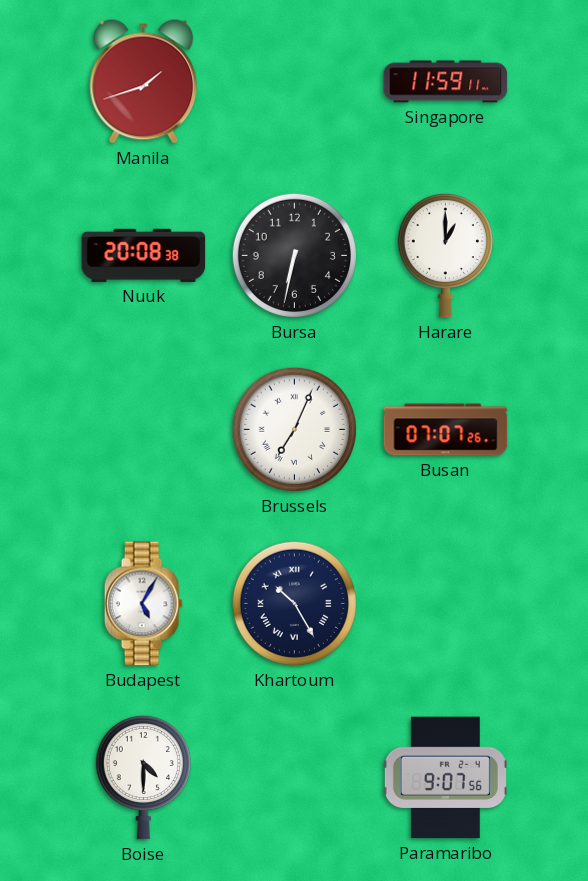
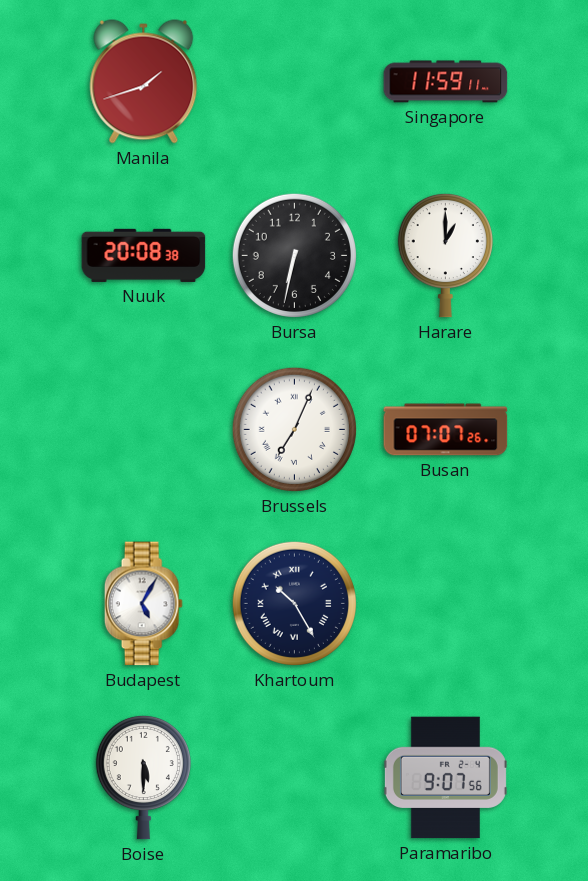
Boise: 4:30 -> 5:30
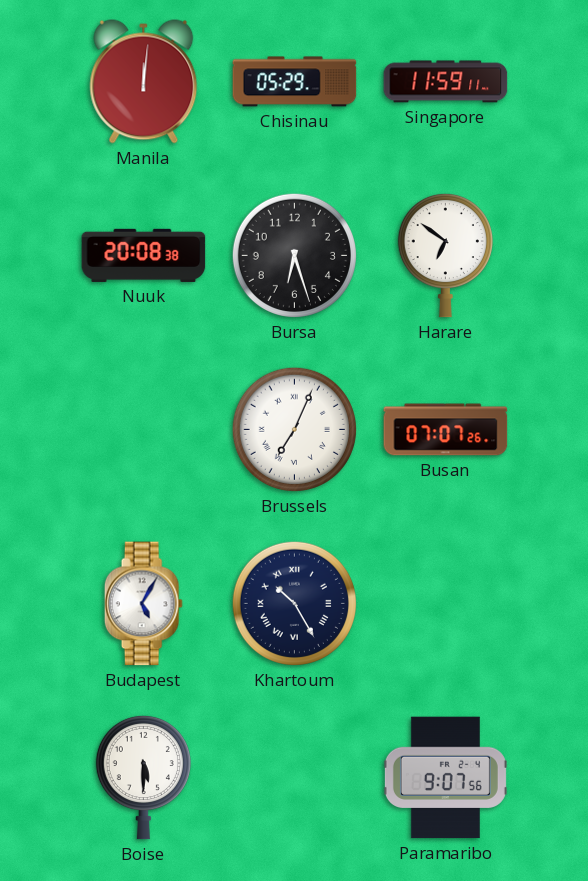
Manila: 1:42 -> 12:01
Chisinau: none -> 05:29
Bursa: 6:32 -> 6:27
Harare: 1:00 -> 6:51
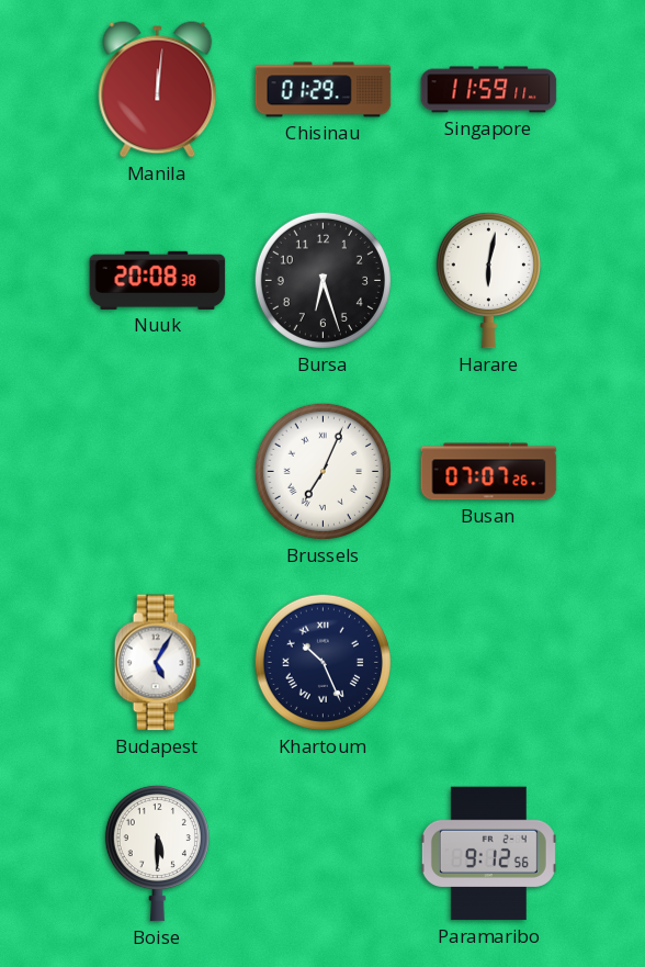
Chisinau: 05:29 -> 01:29
Harare: 6:51 -> 6:02
Khartoum: 10:25 -> 10:26
Paramaribo: 9:07 -> 9:12
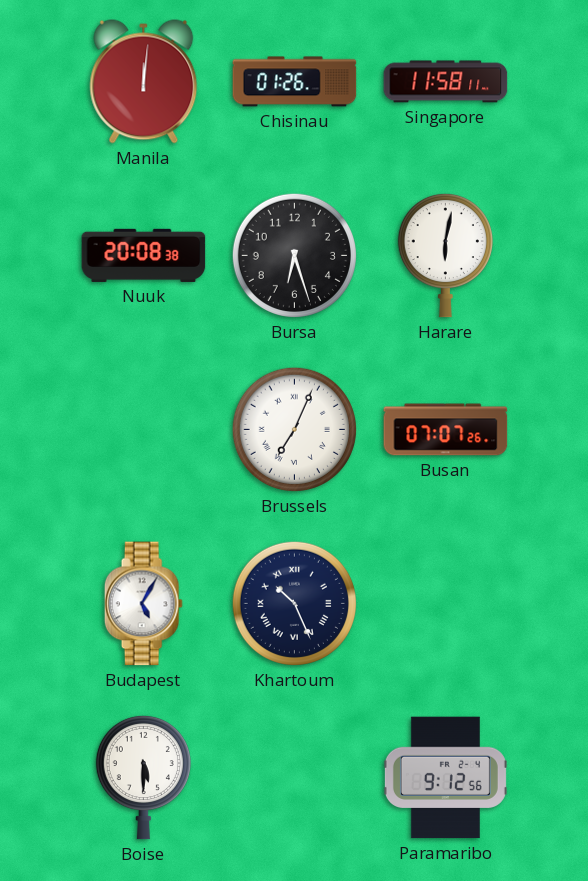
Chisinau: 01:29 -> 01:26
Singapore: 11:59 -> 11:58
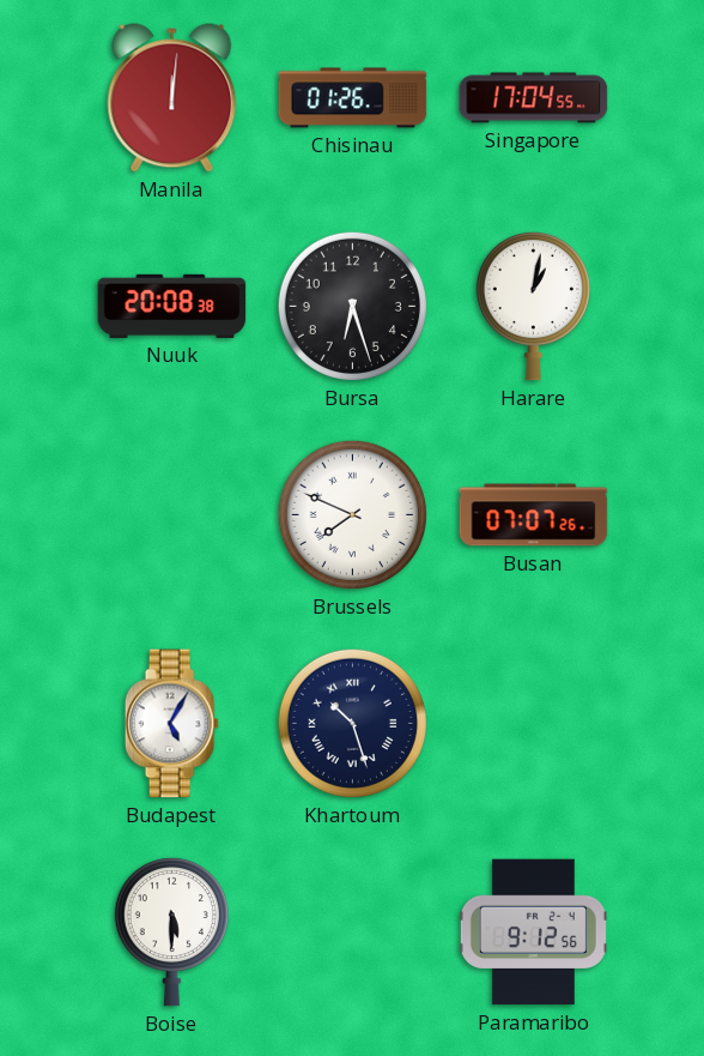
Singapore: 11:58 -> 17:04
Harare: 6:02 -> 1:02
Brussels: 7:04 -> 7:49
Khartoum: 10:26 -> 10:27
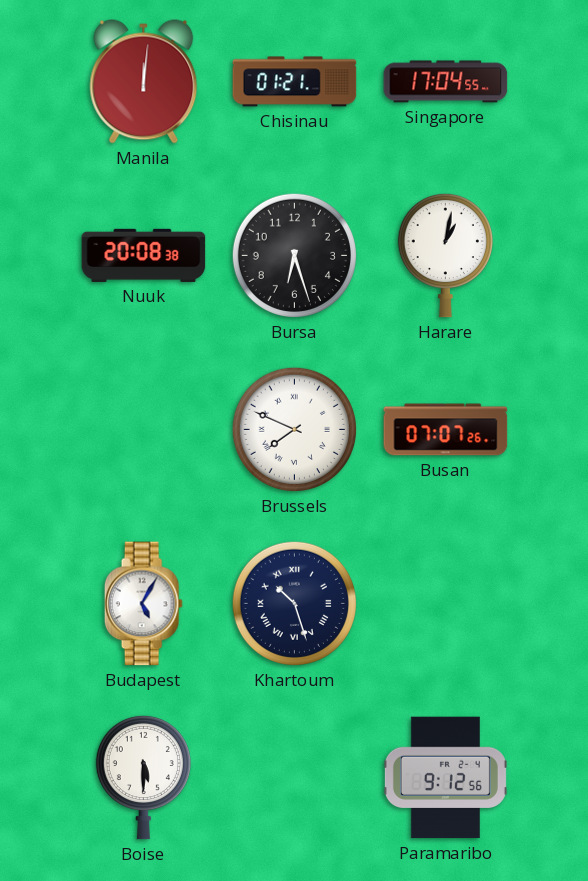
Chisinau: 01:26 -> 01:21
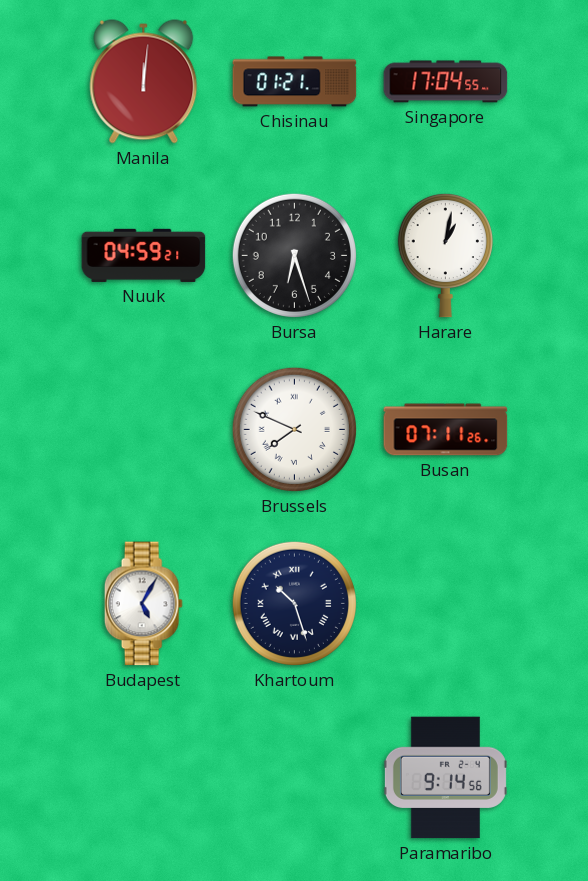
Nuuk: 20:08 -> 04:59
Busan: 07:07 -> 07:11
Boise: 5:30 -> none
Paramaribo: 9:12 -> 9:14
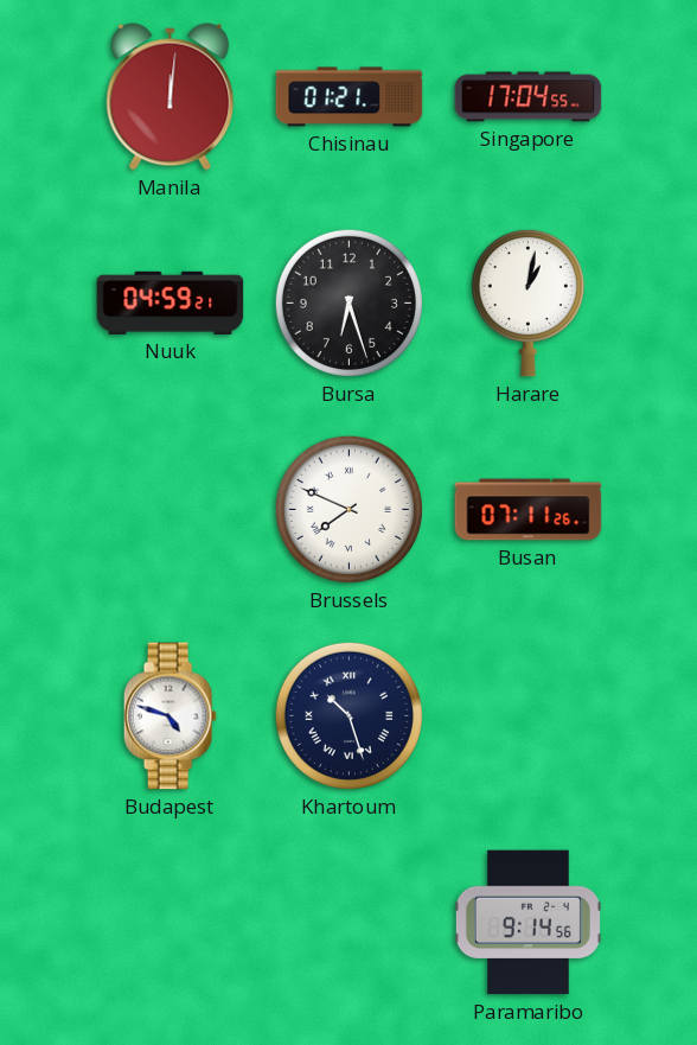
Budapest: 5:05 -> 4:48
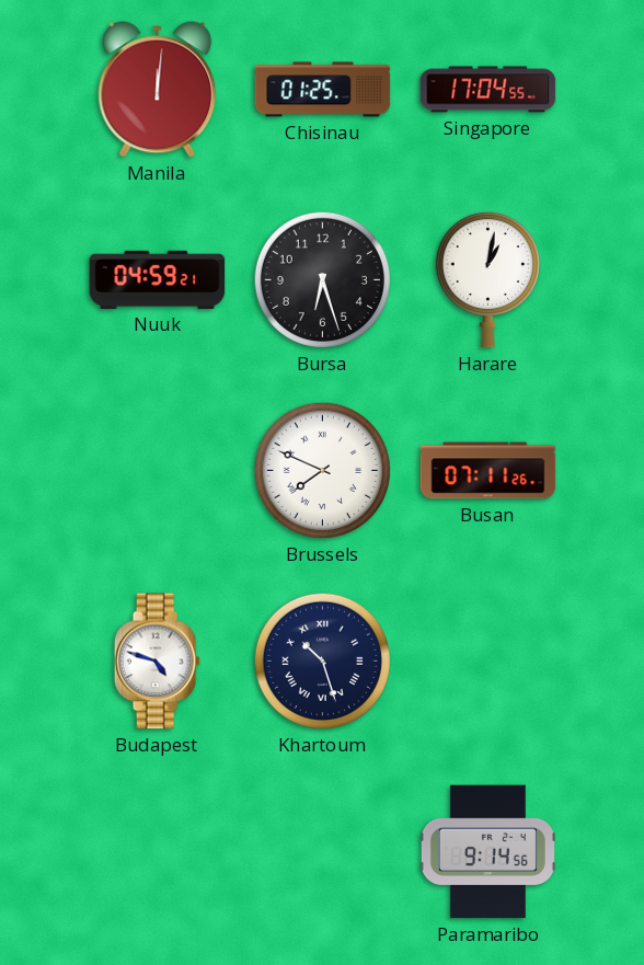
Chisinau: 01:21 -> 01:25
